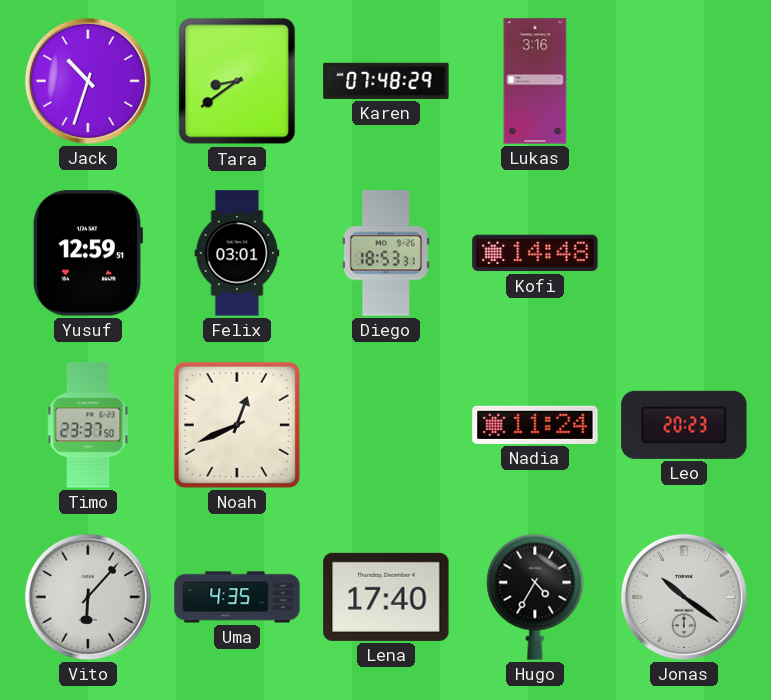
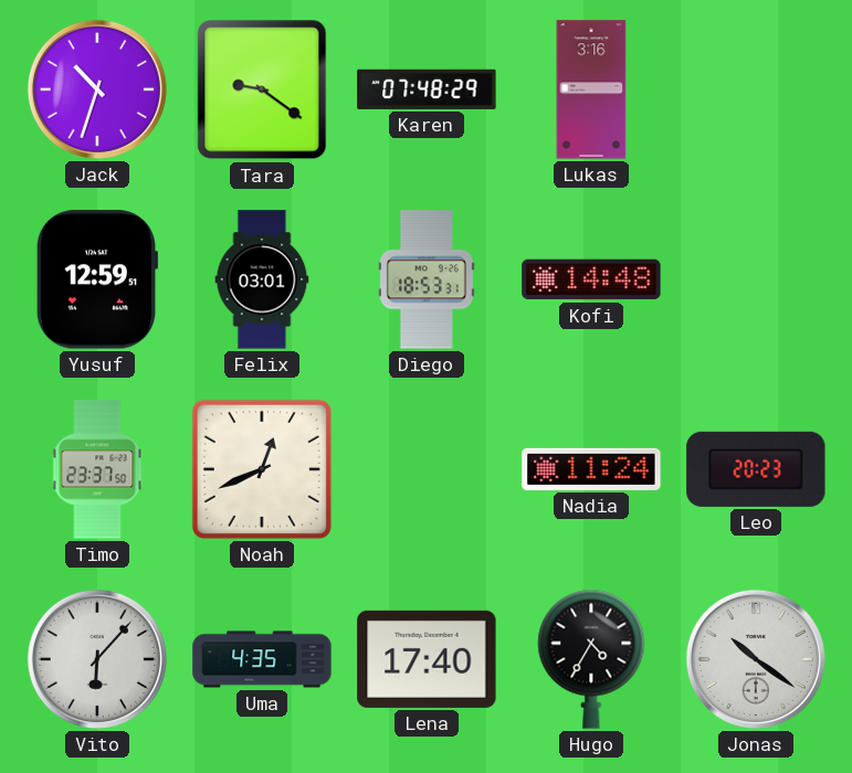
Tara: 8:39 -> 9:21
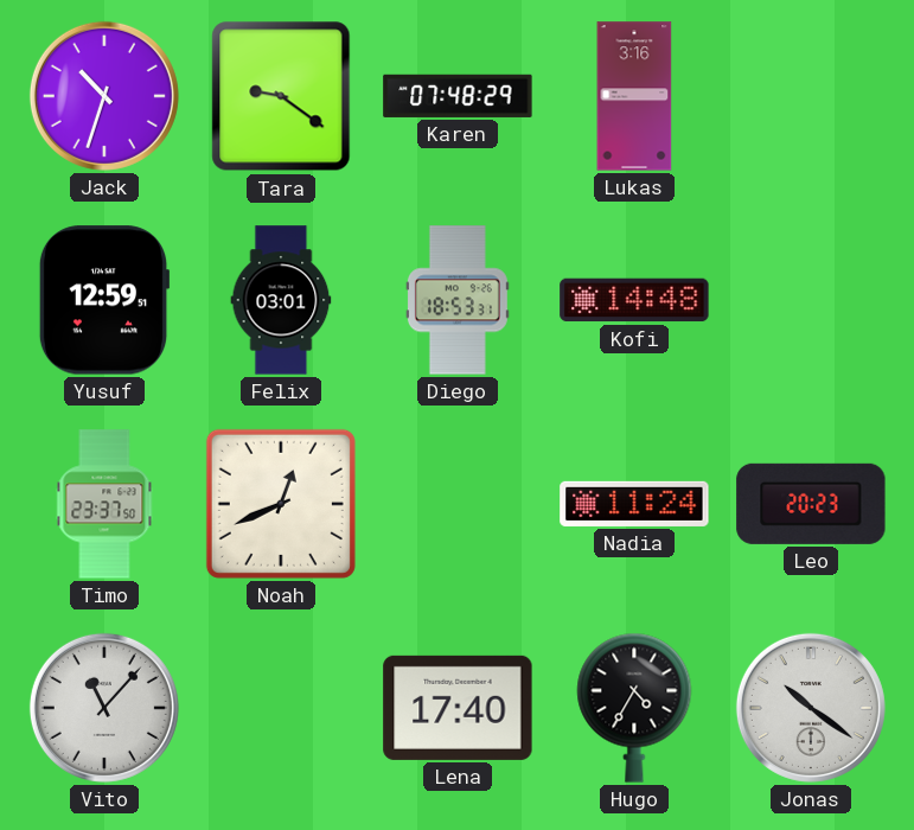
Vito: 6:07 -> 11:07
Uma: 4:35 -> none
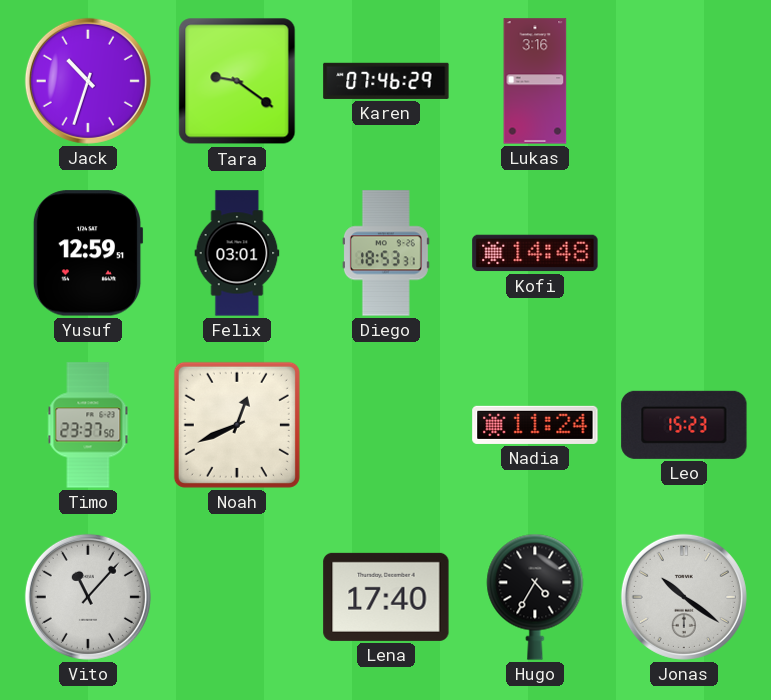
Karen: 07:48 -> 07:46
Leo: 20:23 -> 15:23
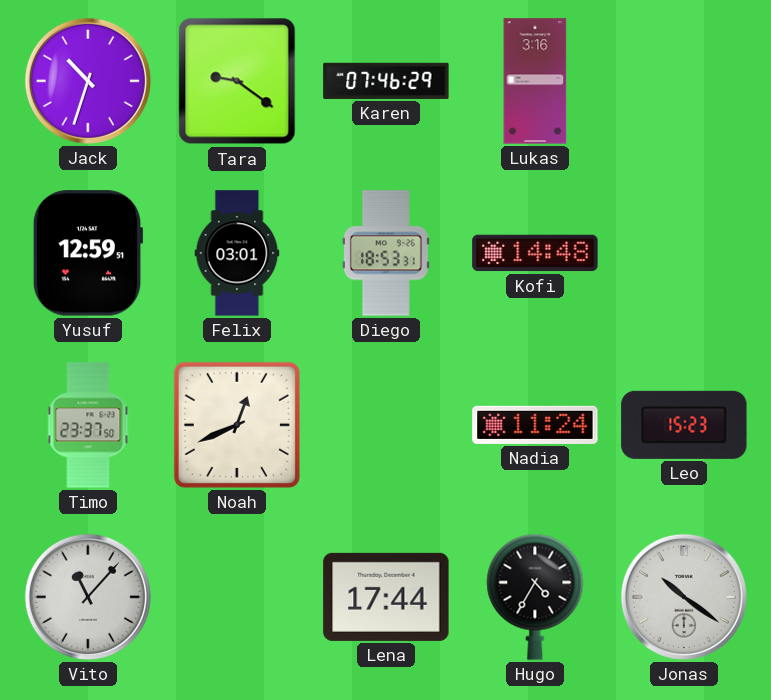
Lena: 17:40 -> 17:44
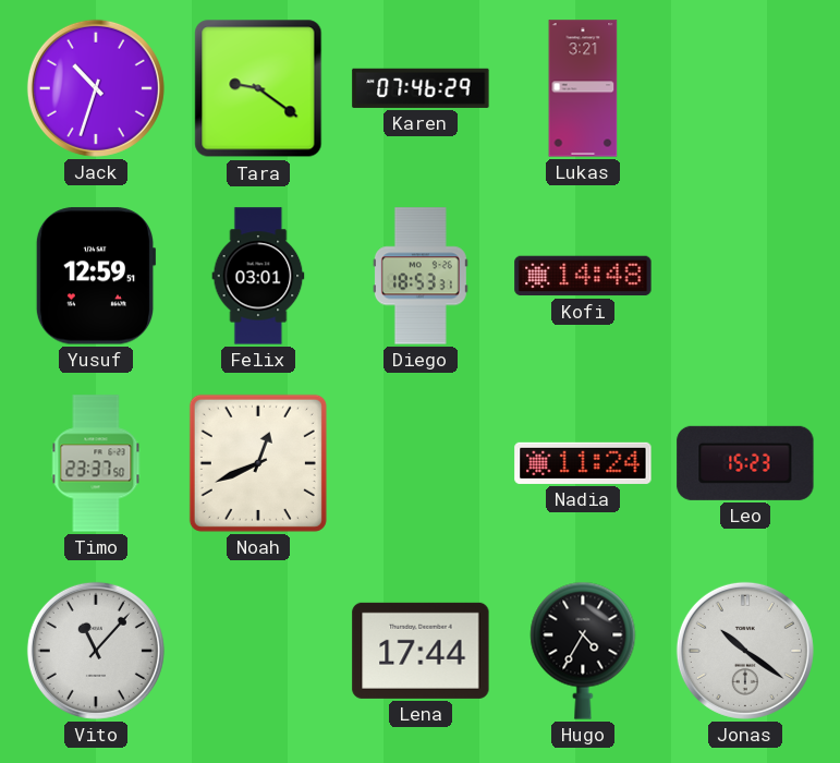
Lukas: 3:16 -> 3:21
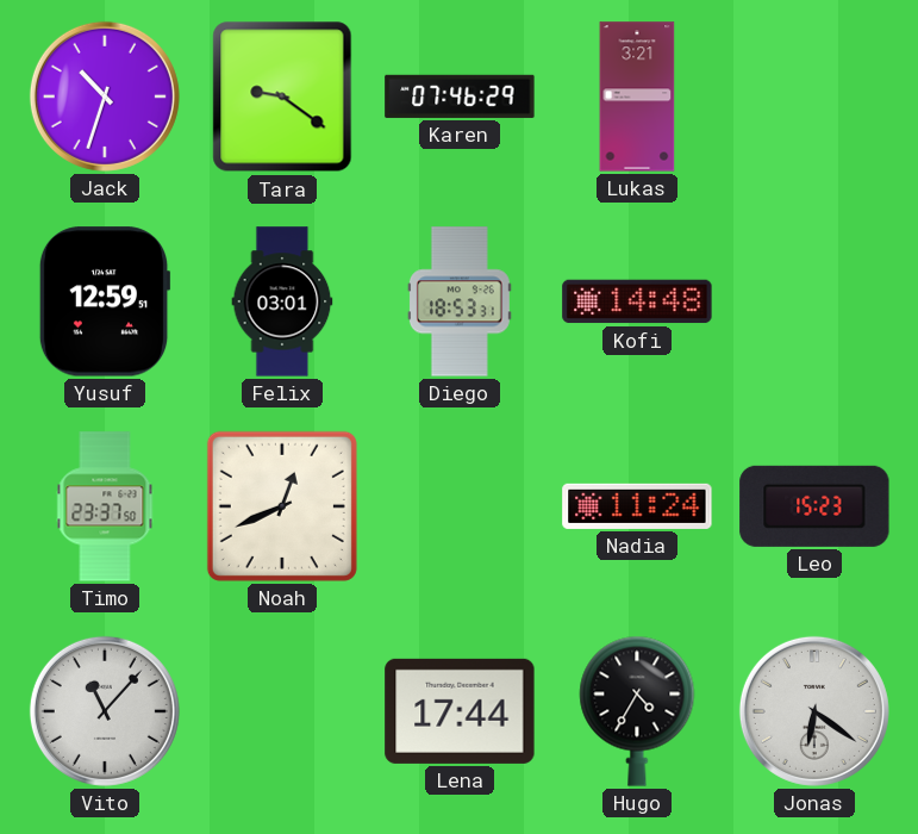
Jonas: 10:21 -> 6:21
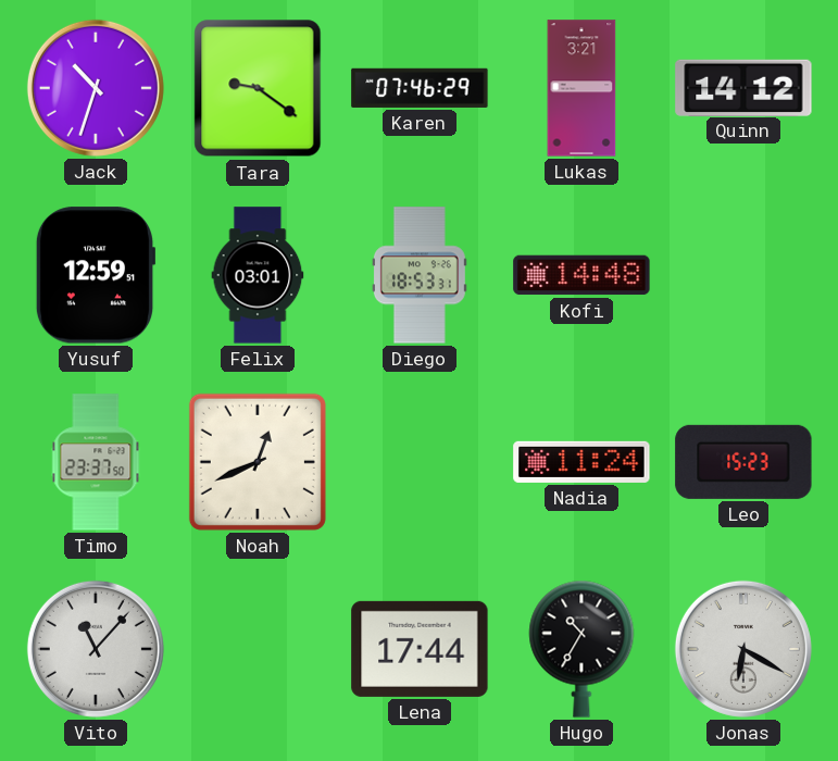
Quinn: none -> 14:12
Hugo: 4:35 -> 10:35
Jonas: 6:21 -> 6:20
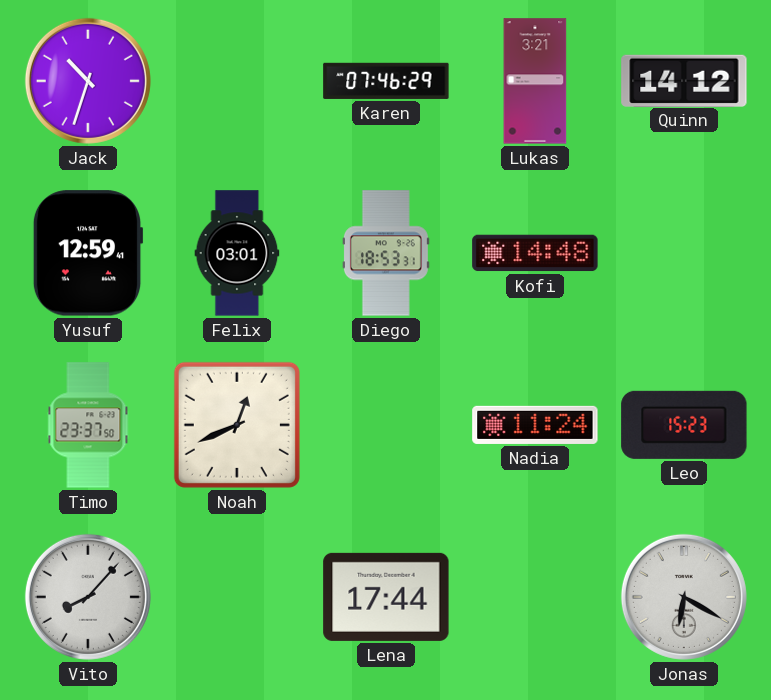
Tara: 9:21 -> none
Yusuf: 12:59:51 -> 12:59:41
Vito: 11:07 -> 8:07
Hugo: 10:35 -> none
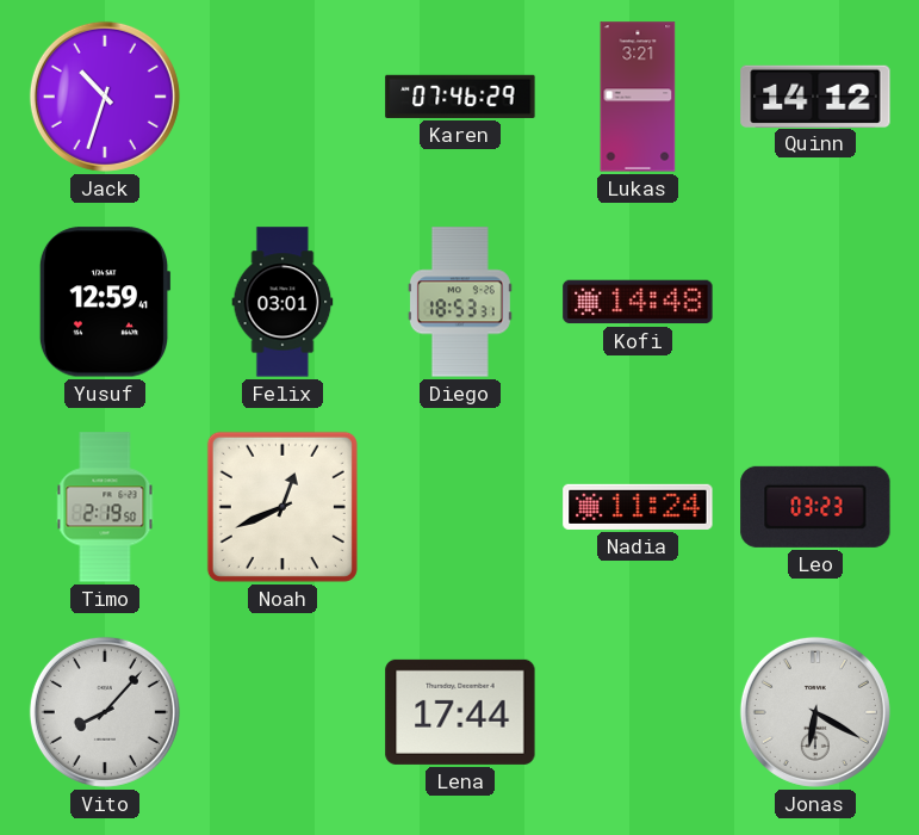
Timo: 23:37 -> 2:19
Leo: 15:23 -> 03:23
